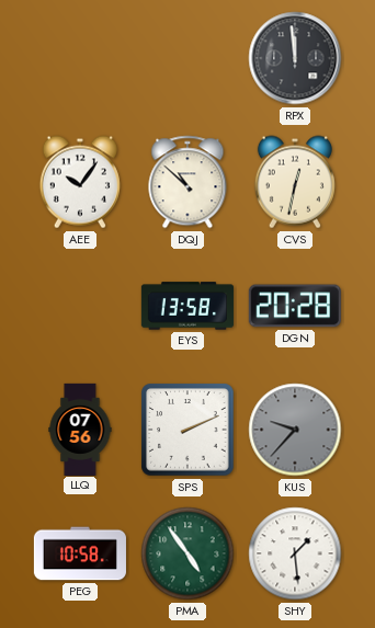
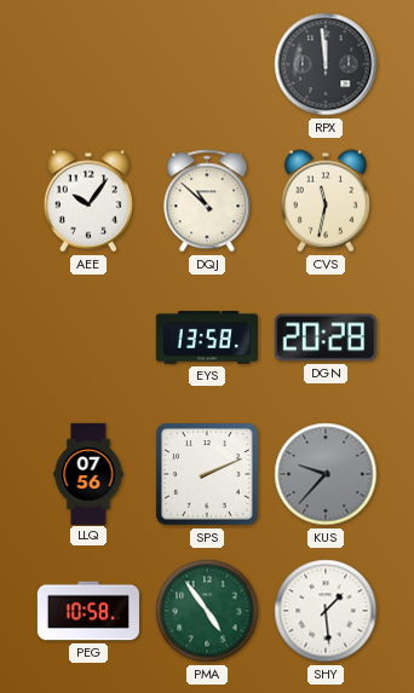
CVS: 12:32 -> 11:32
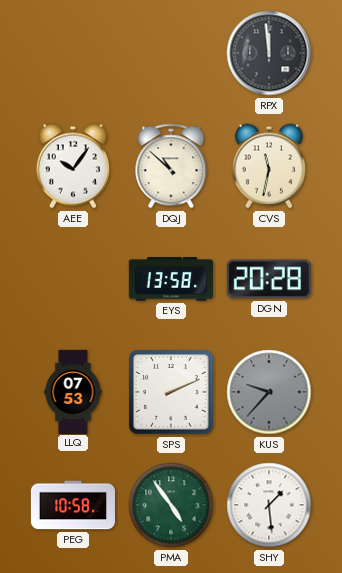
LLQ: 07:56 -> 07:53
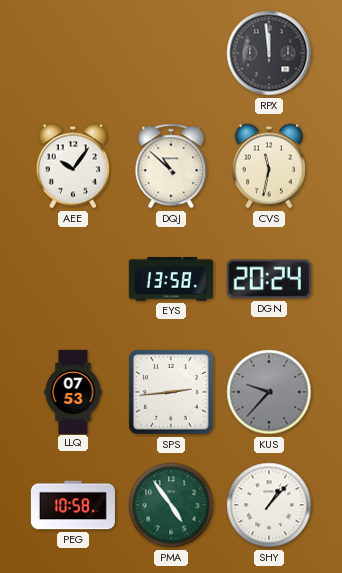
DGN: 20:28 -> 20:24
SPS: 2:11 -> 2:44
SHY: 1:29 -> 1:07
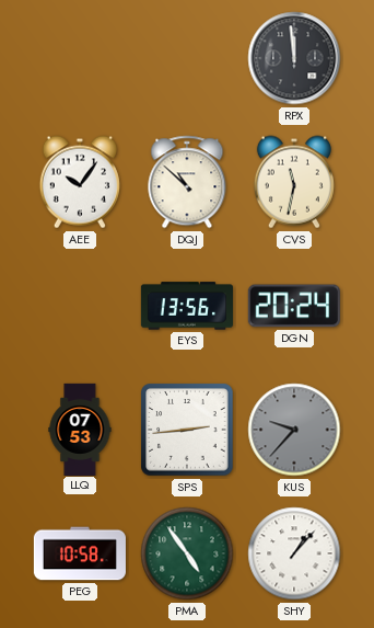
EYS: 13:58 -> 13:56
